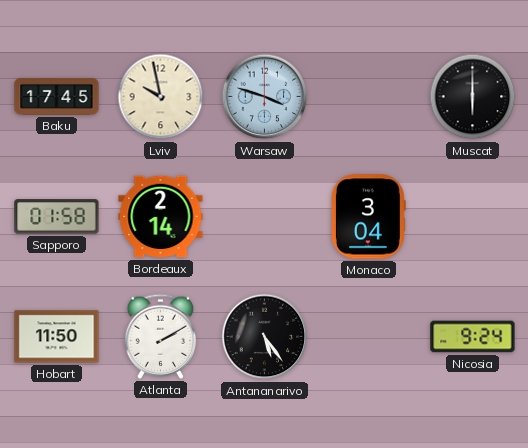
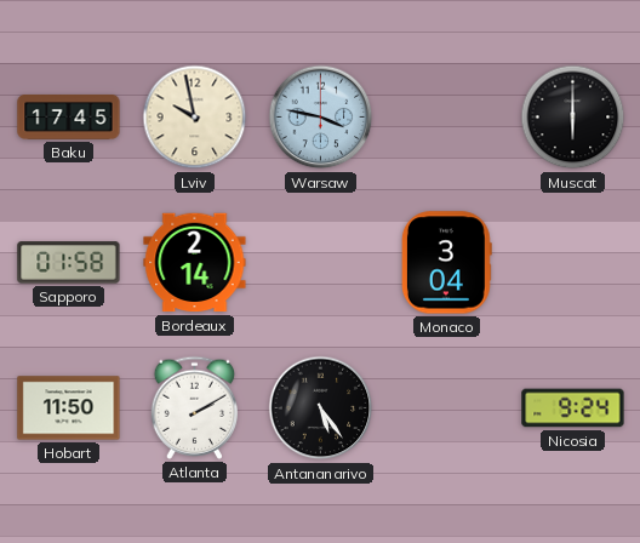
Warsaw: 3:48 -> 3:47
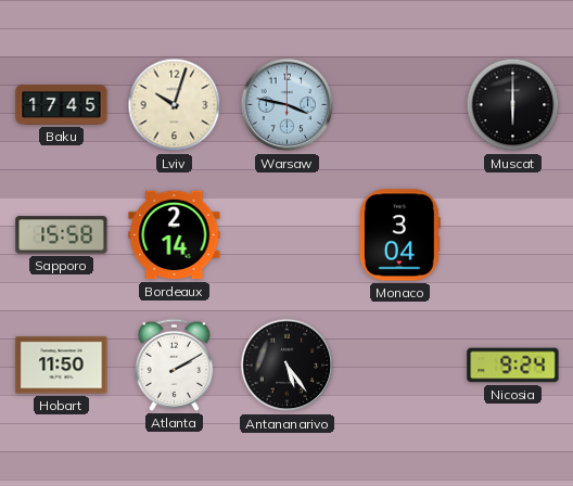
Lviv: 9:58 -> 10:03
Sapporo: 01:58 -> 15:58
